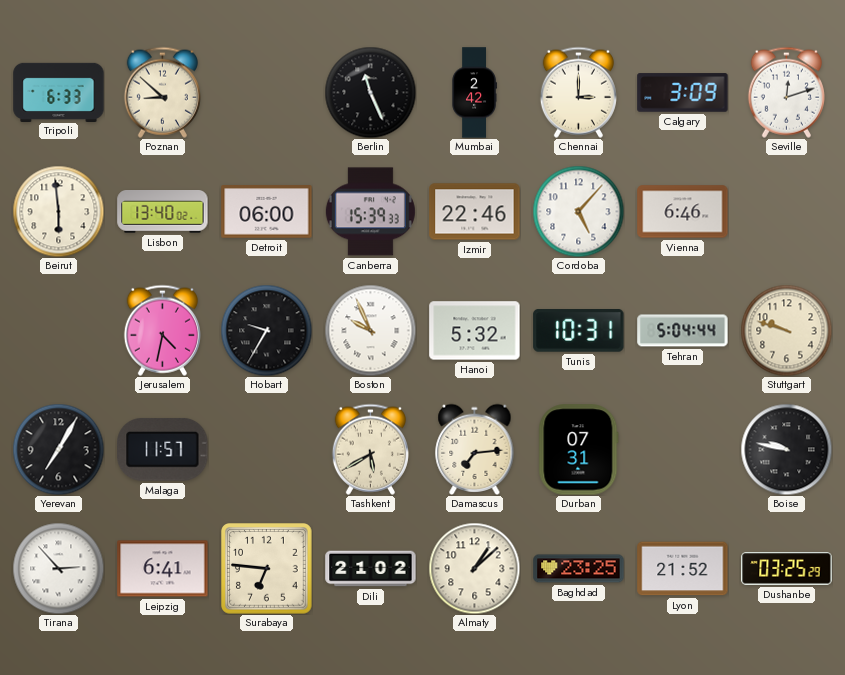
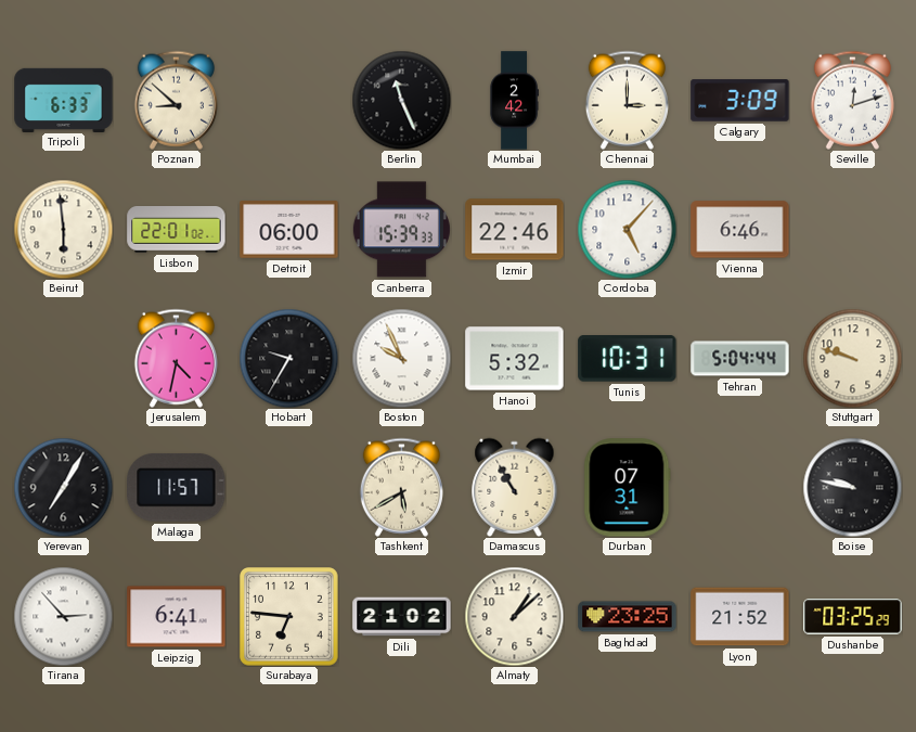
Lisbon: 13:40 -> 22:01
Damascus: 7:14 -> 10:55
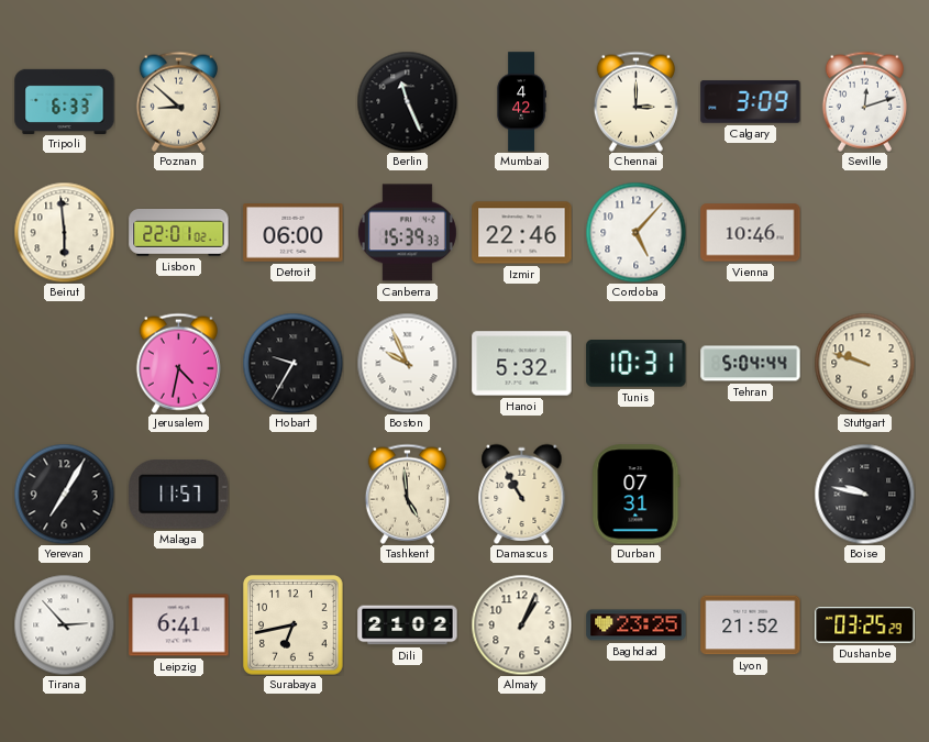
Mumbai: 2:42 -> 4:42
Vienna: 6:46 -> 10:46
Tashkent: 5:40 -> 4:59
Surabaya: 6:46 -> 6:43
Almaty: 1:08 -> 1:04
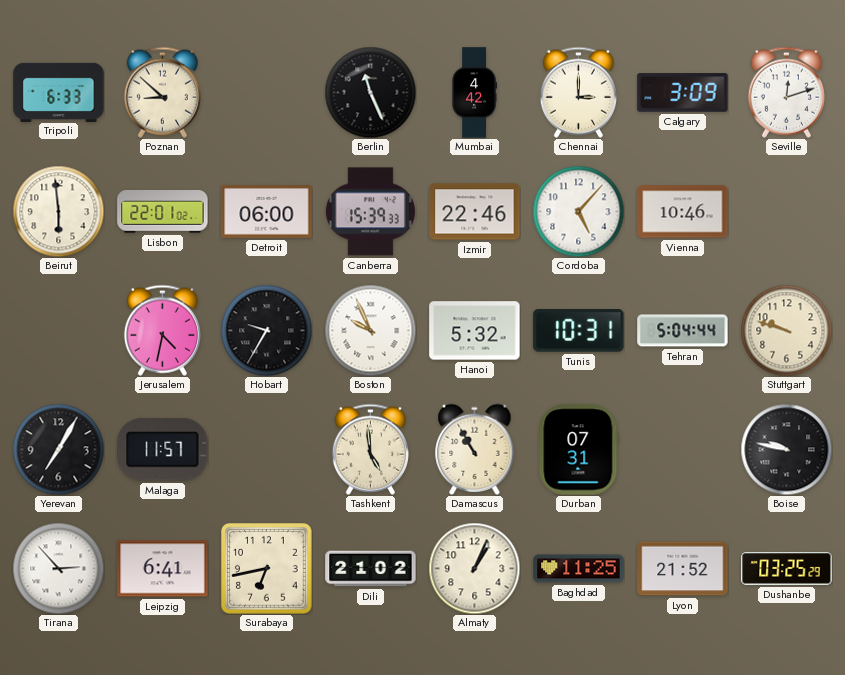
Baghdad: 23:25 -> 11:25
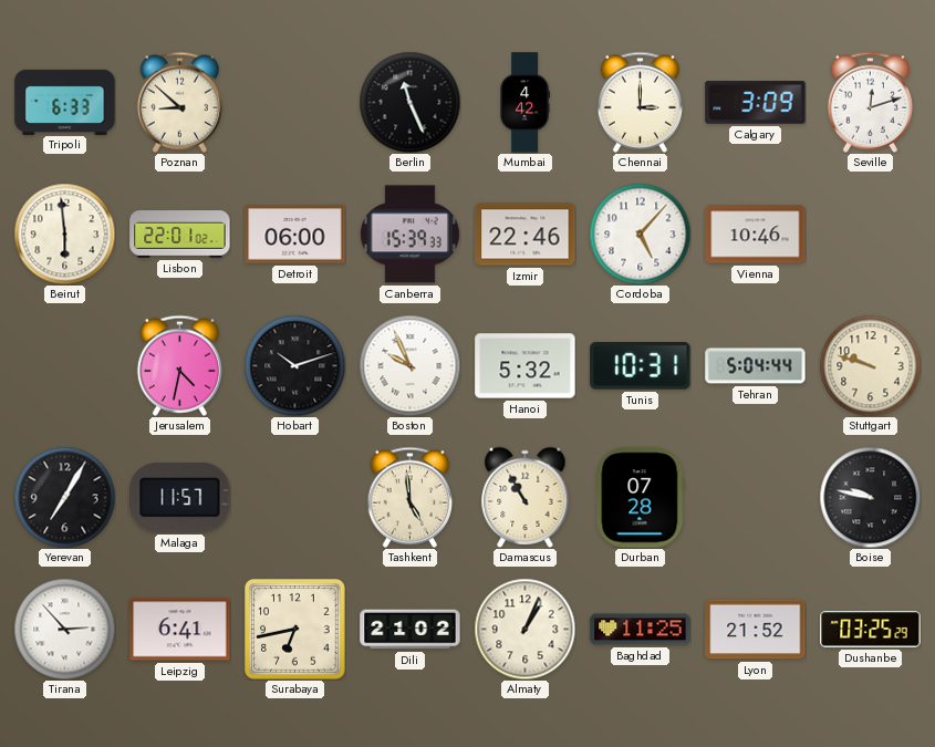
Hobart: 9:35 -> 10:12
Durban: 07:31 -> 07:28
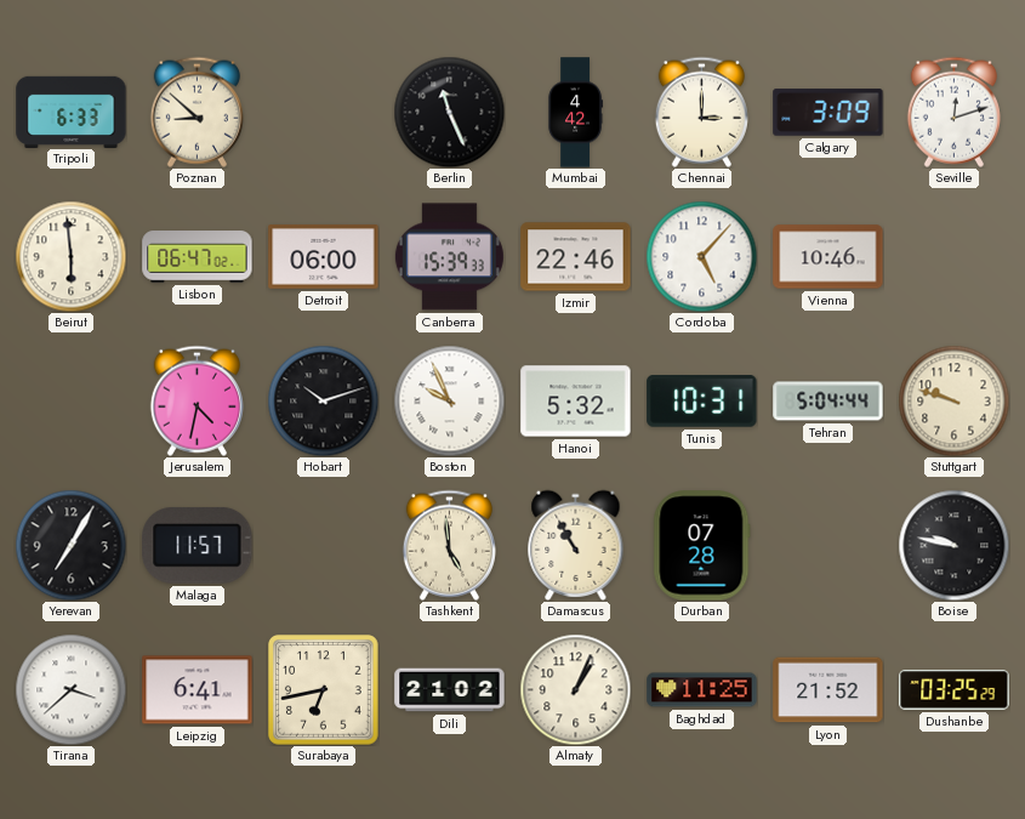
Lisbon: 22:01 -> 06:47
Tirana: 2:53 -> 3:38
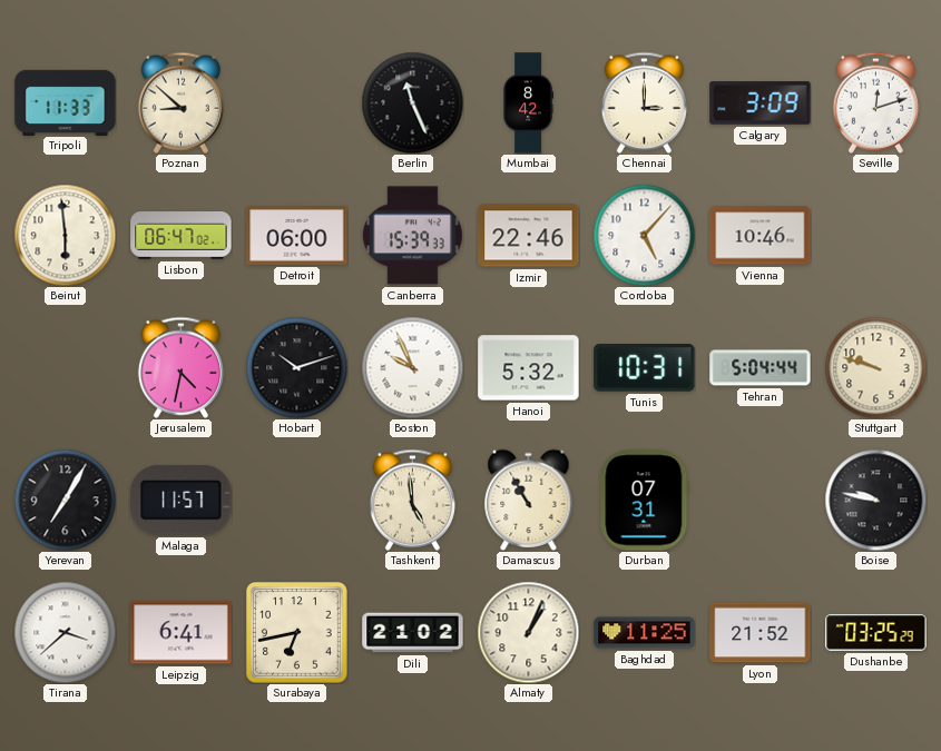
Tripoli: 6:33 -> 11:33
Mumbai: 4:42 -> 8:42
Durban: 07:28 -> 07:31
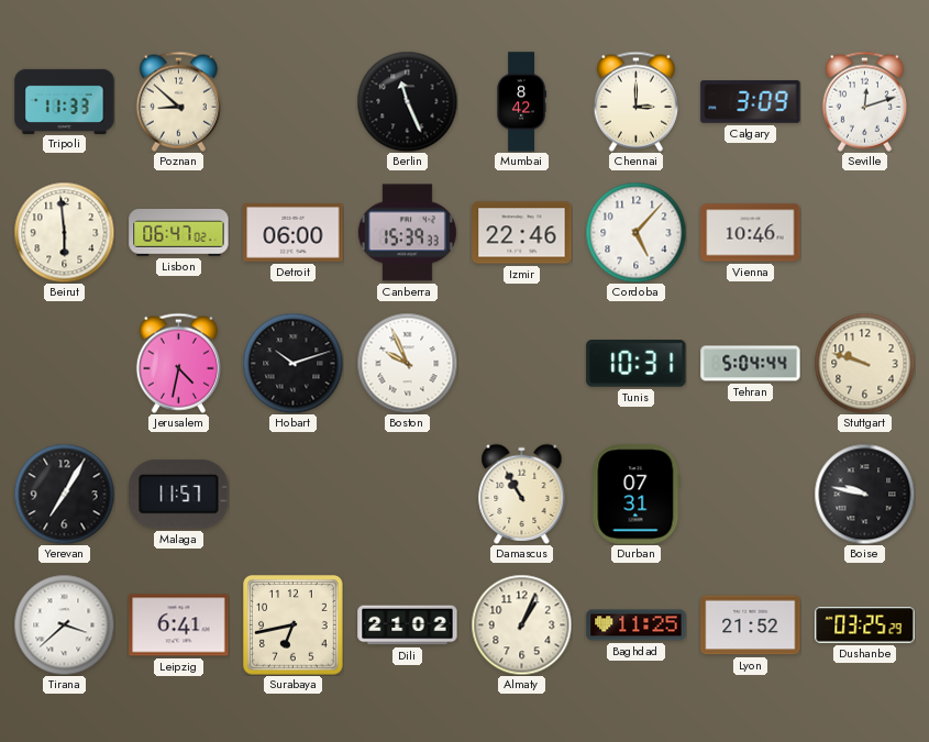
Hanoi: 5:32 -> none
Tashkent: 4:59 -> none
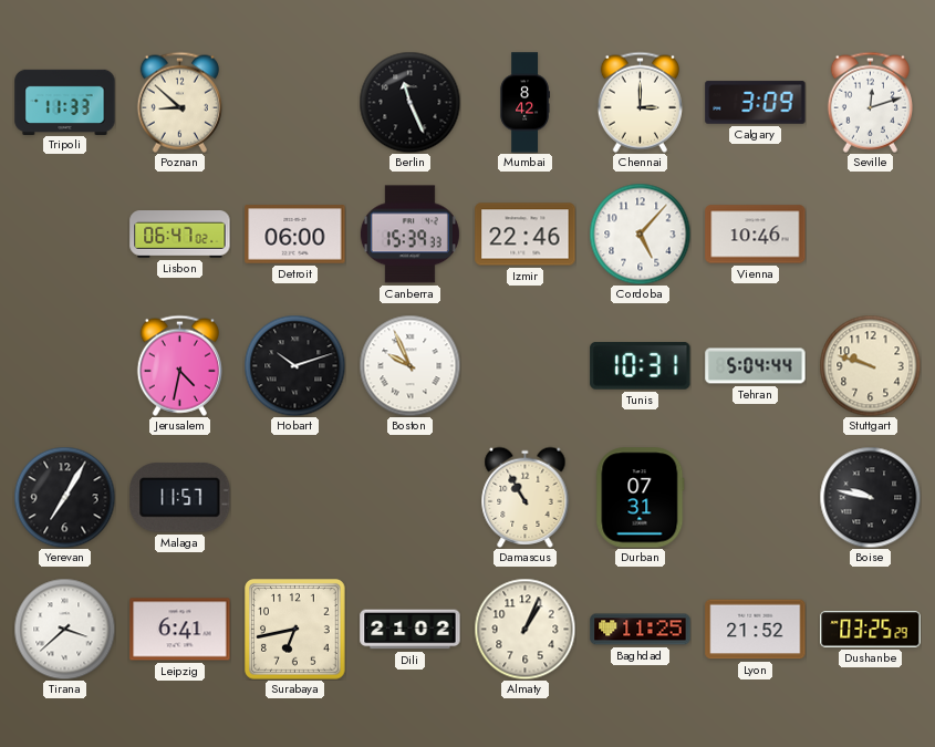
Beirut: 5:59 -> none
